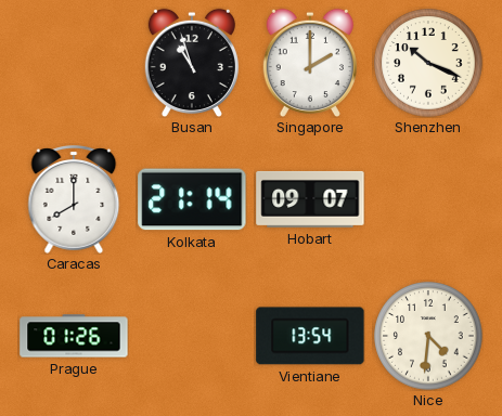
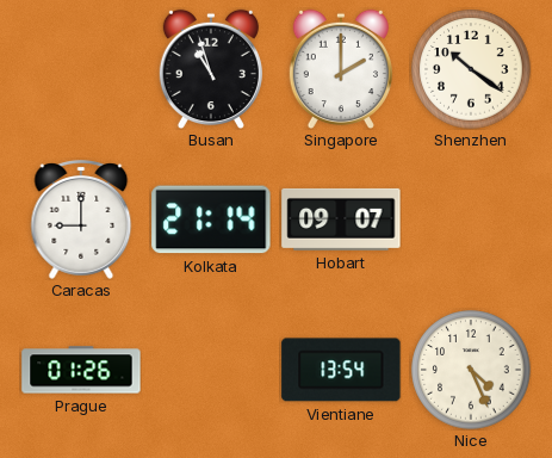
Shenzhen: 10:19 -> 10:21
Caracas: 8:00 -> 9:00
Nice: 4:31 -> 4:26
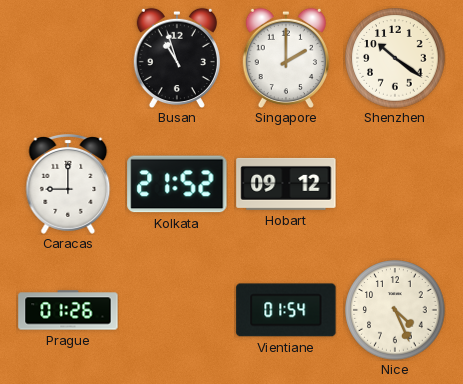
Kolkata: 21:14 -> 21:52
Hobart: 09:07 -> 09:12
Vientiane: 13:54 -> 01:54
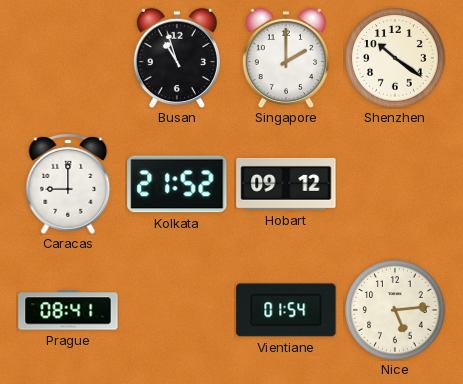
Prague: 01:26 -> 08:41
Nice: 4:26 -> 5:14
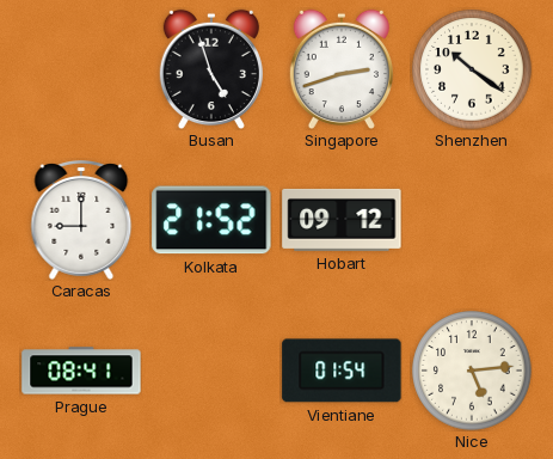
Busan: 10:57 -> 4:57
Singapore: 2:00 -> 2:42
